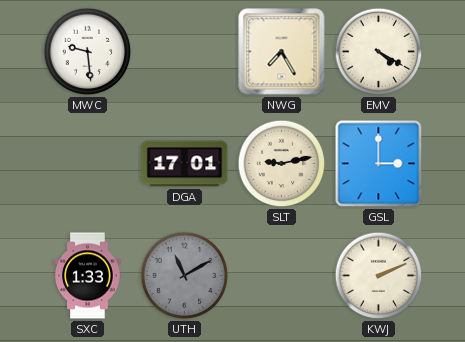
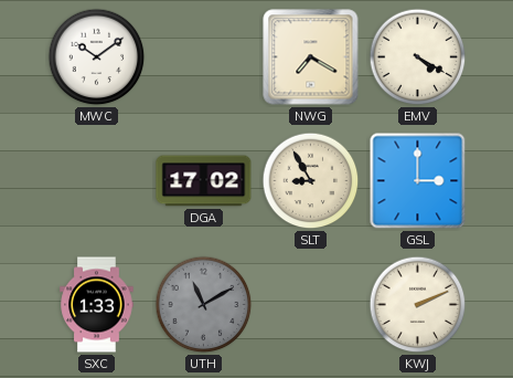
MWC: 9:29 -> 10:09
NWG: 7:25 -> 7:20
DGA: 17:01 -> 17:02
SLT: 9:13 -> 8:55
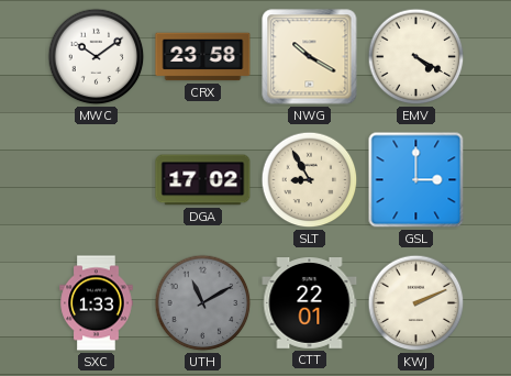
CRX: none -> 23:58
NWG: 7:20 -> 10:20
CTT: none -> 22:01
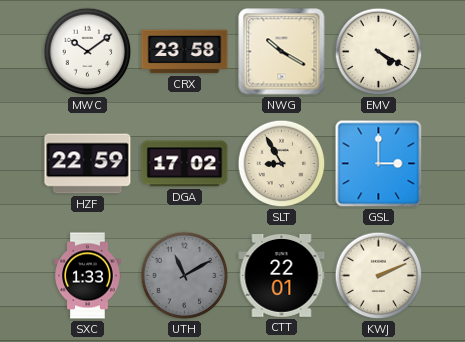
HZF: none -> 22:59
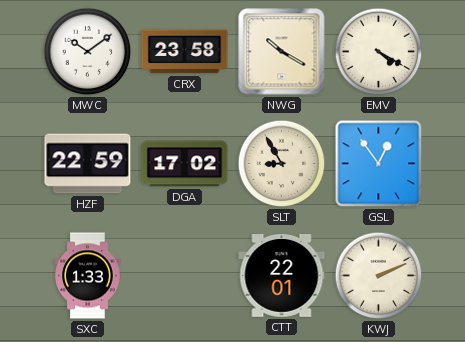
GSL: 3:00 -> 12:54
UTH: 11:10 -> none
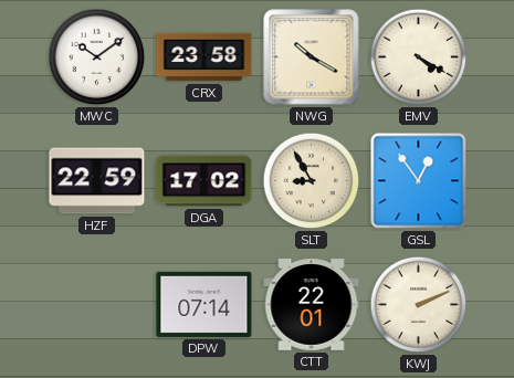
SXC: 1:33 -> none
DPW: none -> 07:14
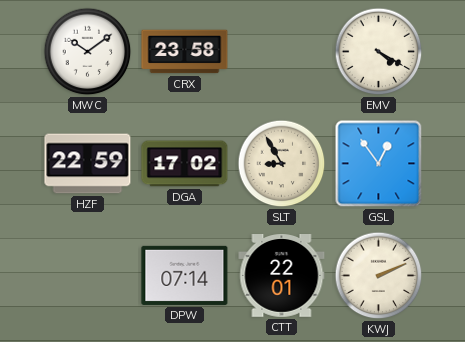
NWG: 10:20 -> none
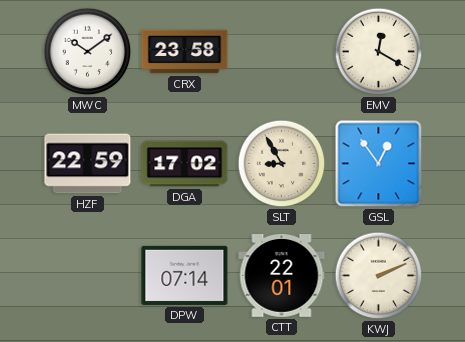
EMV: 4:20 -> 12:20
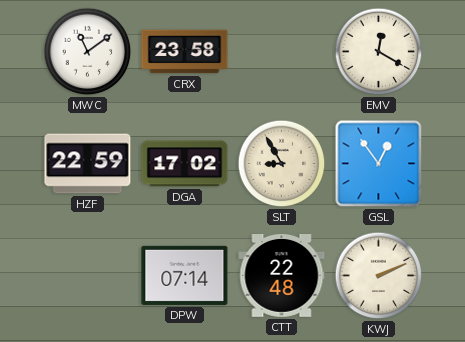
MWC: 10:09 -> 11:09
CTT: 22:01 -> 22:48
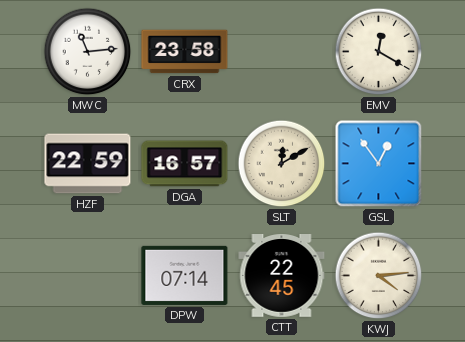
MWC: 11:09 -> 11:14
DGA: 17:02 -> 16:57
SLT: 8:55 -> 12:10
CTT: 22:48 -> 22:45
KWJ: 2:11 -> 4:14
